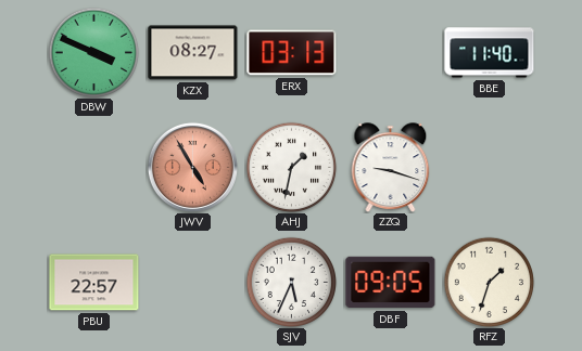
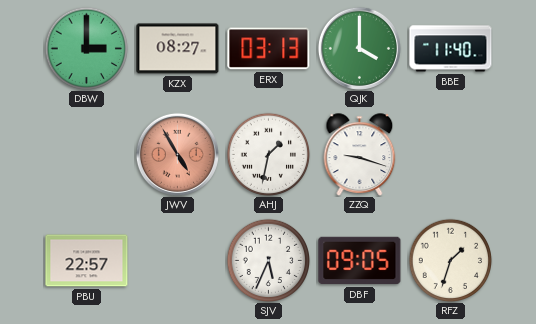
DBW: 3:49 -> 3:00
QJK: none -> 4:00
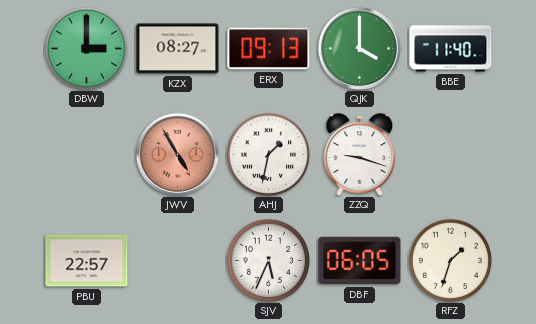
ERX: 03:13 -> 09:13
DBF: 09:05 -> 06:05
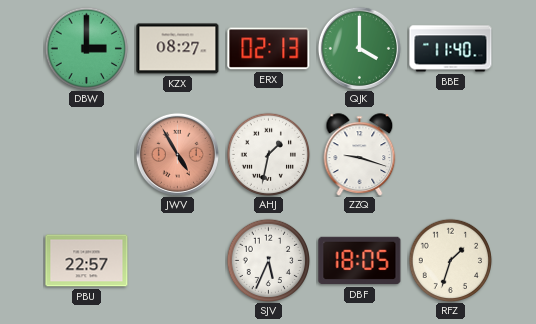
ERX: 09:13 -> 02:13
DBF: 06:05 -> 18:05
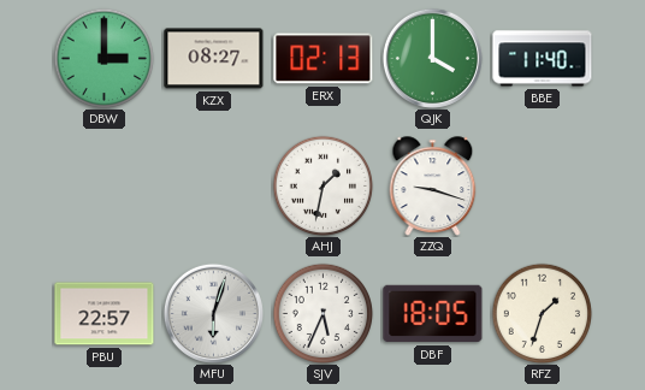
JWV: 4:55 -> none
MFU: none -> 6:03
